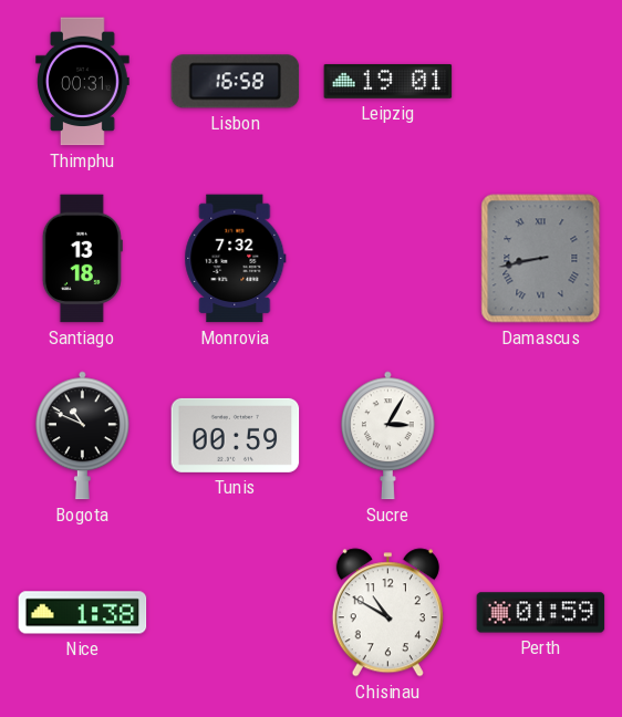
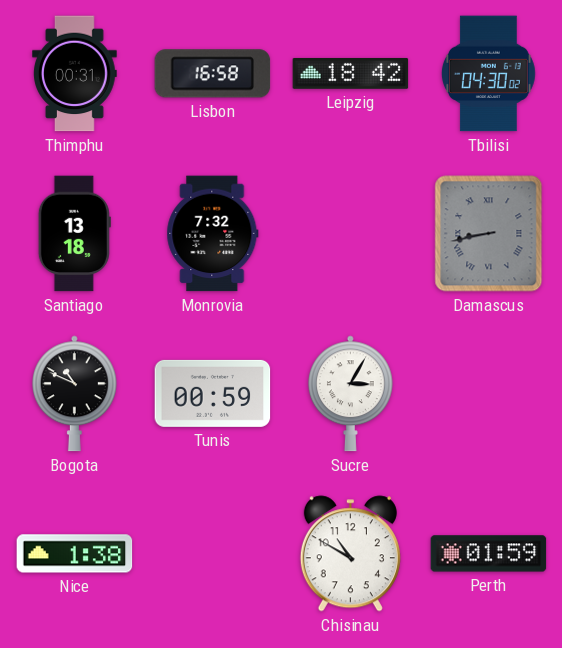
Leipzig: 19:01 -> 18:42
Tbilisi: none -> 04:30
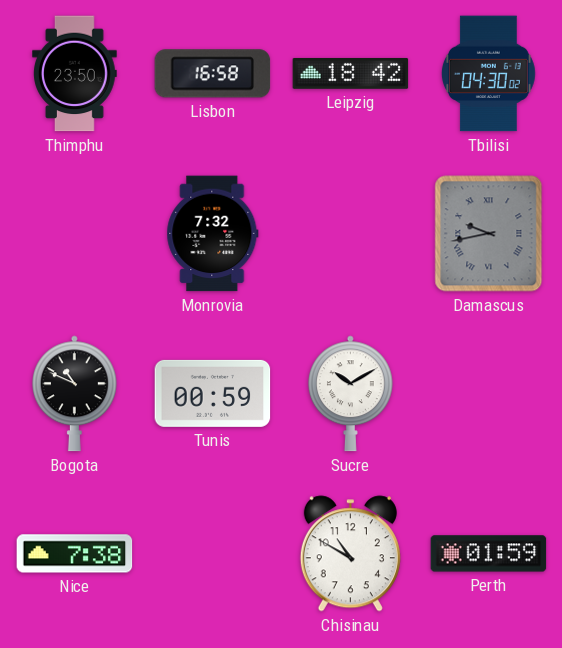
Thimphu: 00:31 -> 23:50
Santiago: 13:18 -> none
Damascus: 8:43 -> 9:43
Sucre: 3:05 -> 10:10
Nice: 1:38 -> 7:38
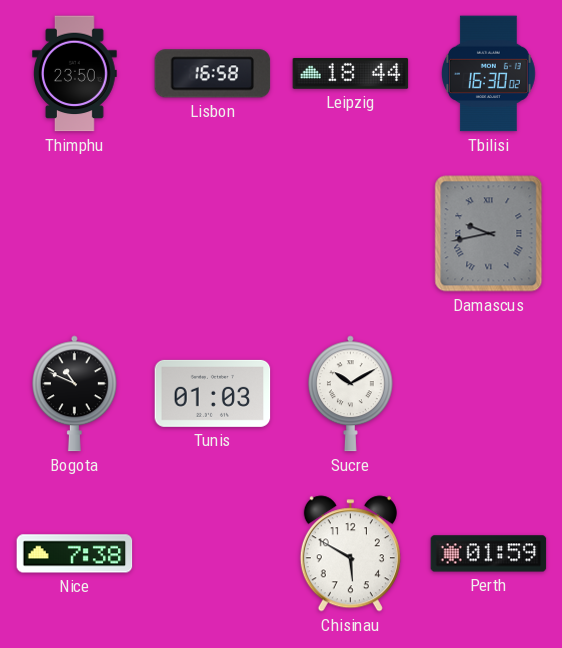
Leipzig: 18:42 -> 18:44
Tbilisi: 04:30 -> 16:30
Monrovia: 7:32 -> none
Tunis: 00:59 -> 01:03
Chisinau: 10:50 -> 5:50
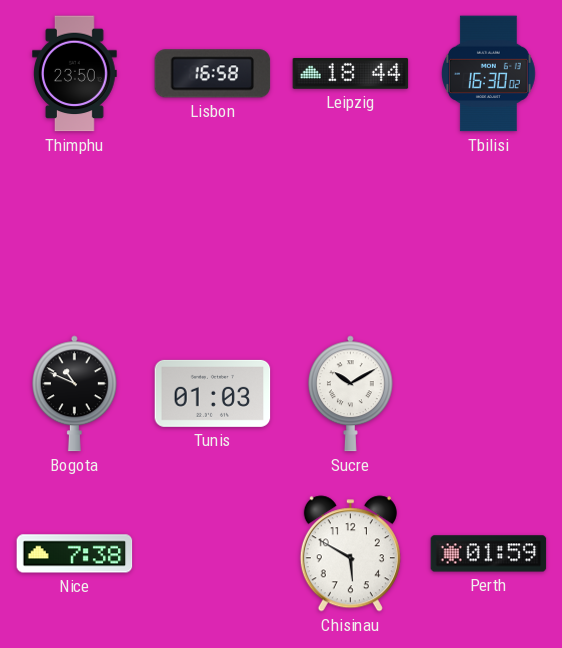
Damascus: 9:43 -> none
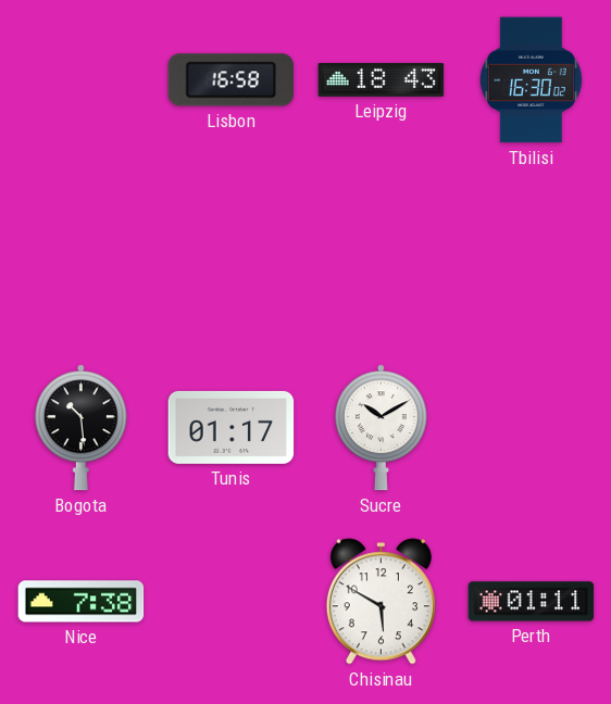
Thimphu: 23:50 -> none
Leipzig: 18:44 -> 18:43
Bogota: 10:49 -> 10:29
Tunis: 01:03 -> 01:17
Perth: 01:59 -> 01:11
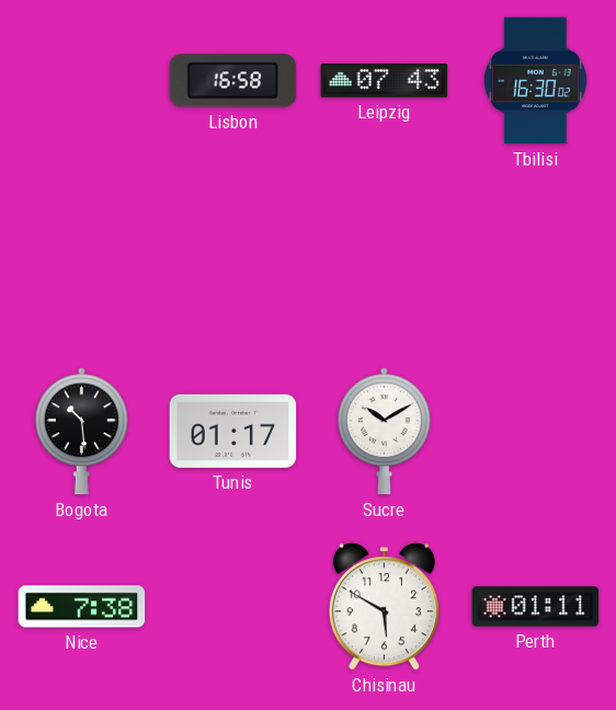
Leipzig: 18:43 -> 07:43
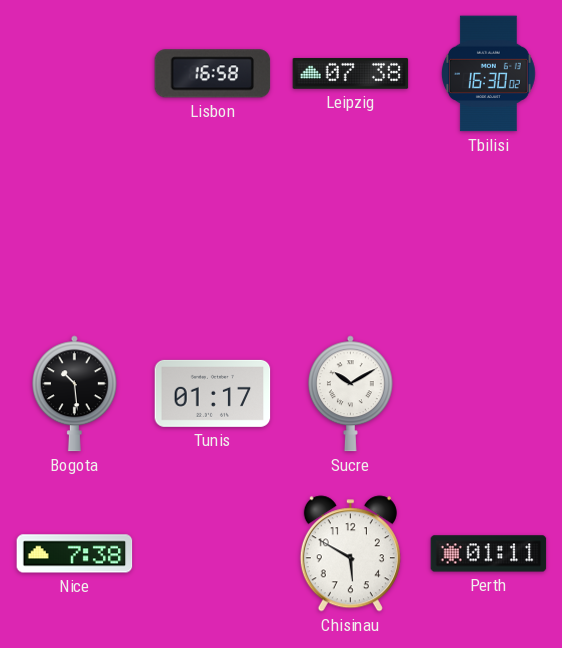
Leipzig: 07:43 -> 07:38
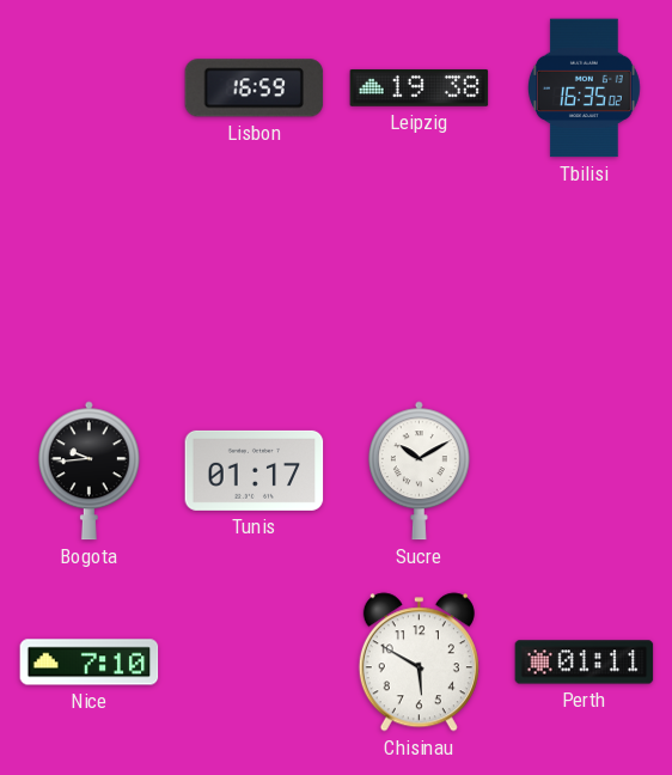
Lisbon: 16:58 -> 16:59
Leipzig: 07:38 -> 19:38
Tbilisi: 16:30 -> 16:35
Bogota: 10:29 -> 9:44
Nice: 7:38 -> 7:10
